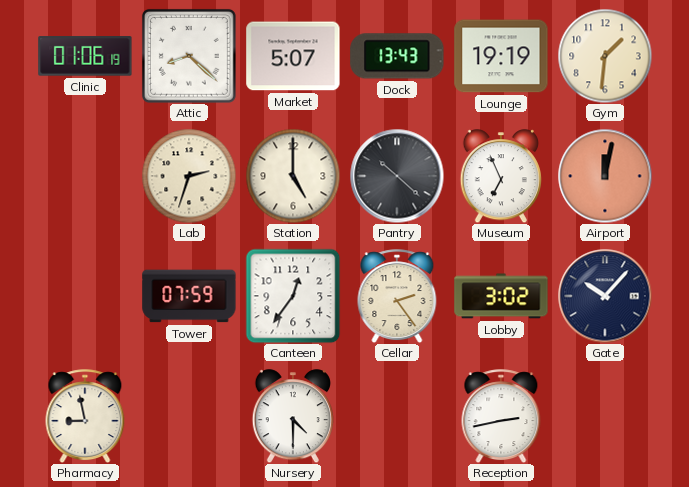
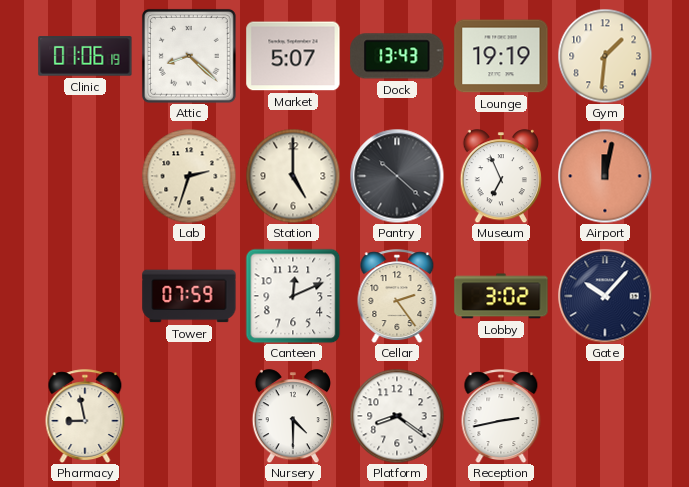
Canteen: 12:36 -> 12:11
Platform: none -> 8:21
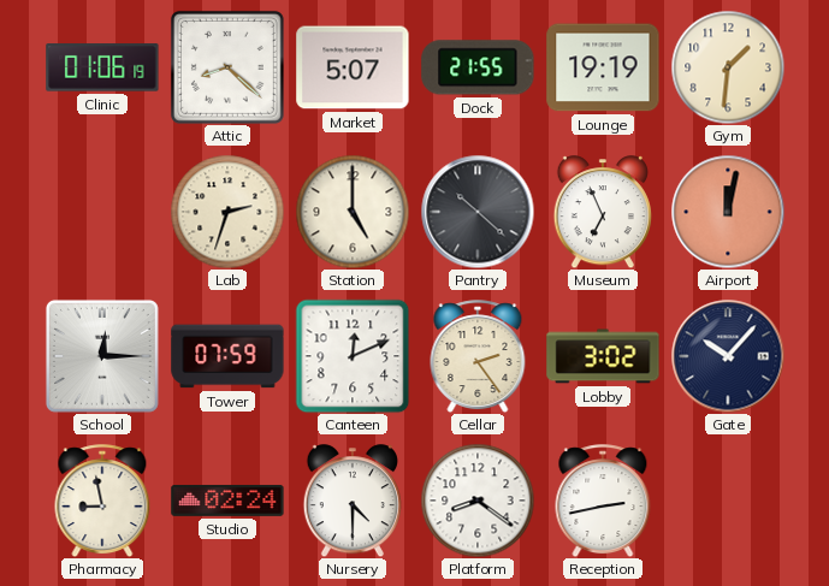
Dock: 13:43 -> 21:55
School: none -> 12:15
Studio: none -> 02:24
